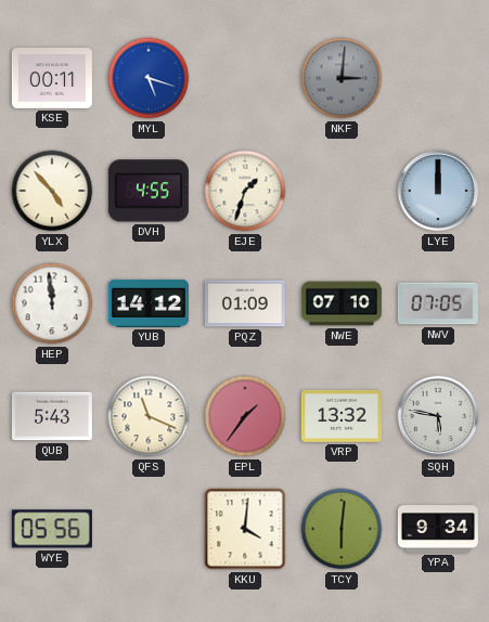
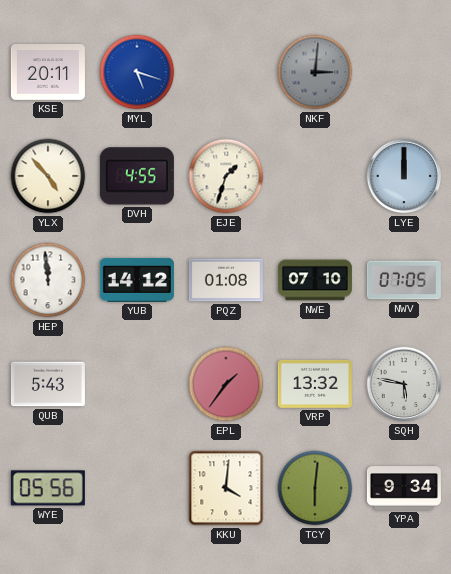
KSE: 00:11 -> 20:11
PQZ: 01:09 -> 01:08
QFS: 11:19 -> none
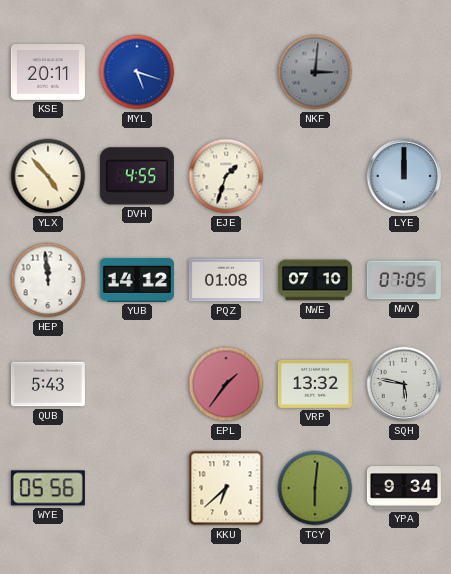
KKU: 4:01 -> 6:38
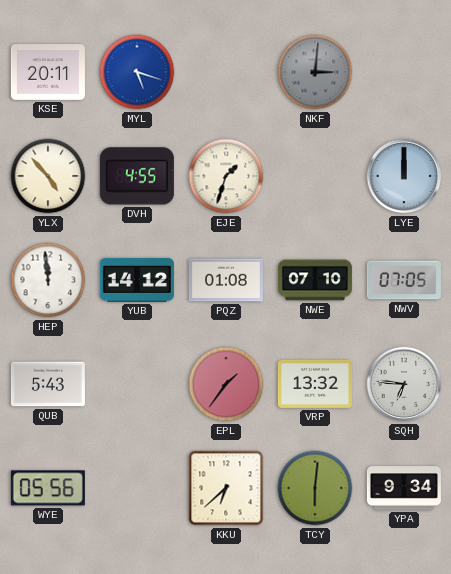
SQH: 5:47 -> 6:46
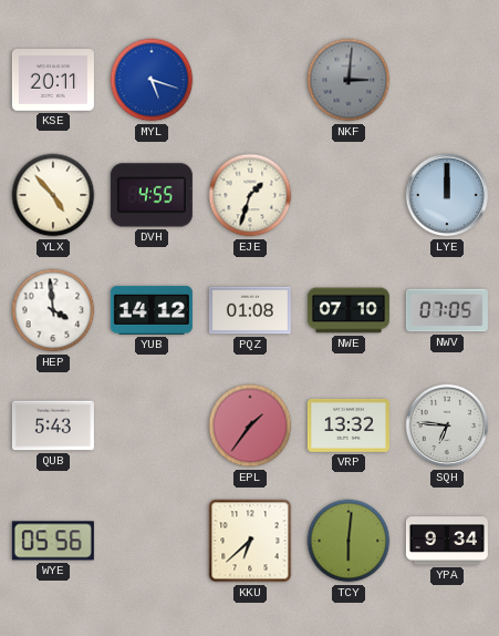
HEP: 11:59 -> 3:59
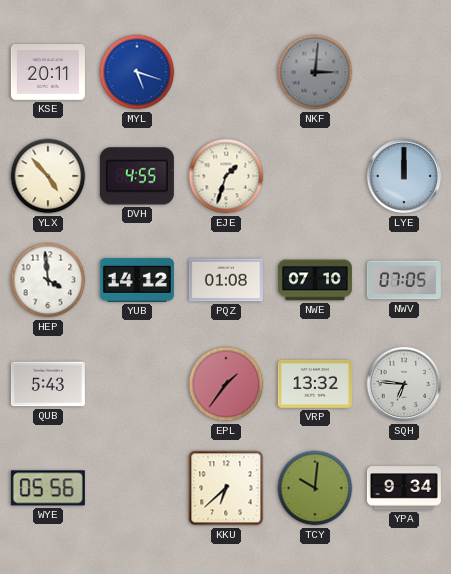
TCY: 6:01 -> 10:01
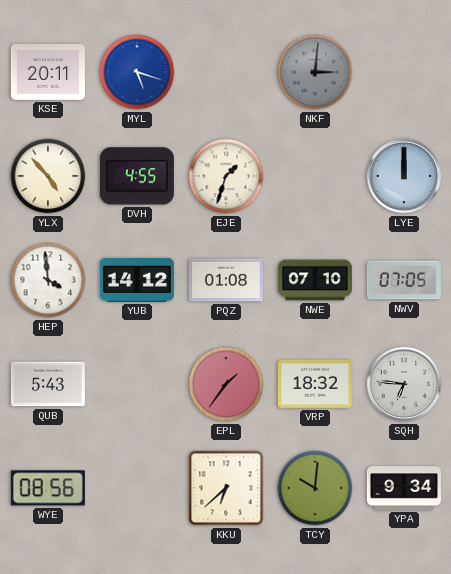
VRP: 13:32 -> 18:32
WYE: 05:56 -> 08:56
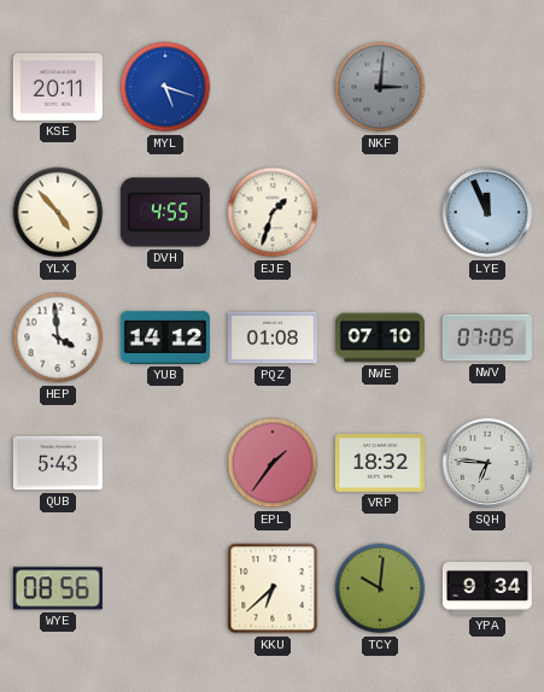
LYE: 12:00 -> 11:56
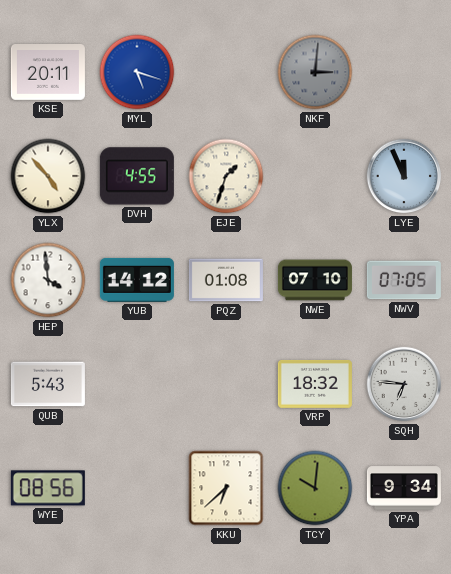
EPL: 1:36 -> none
